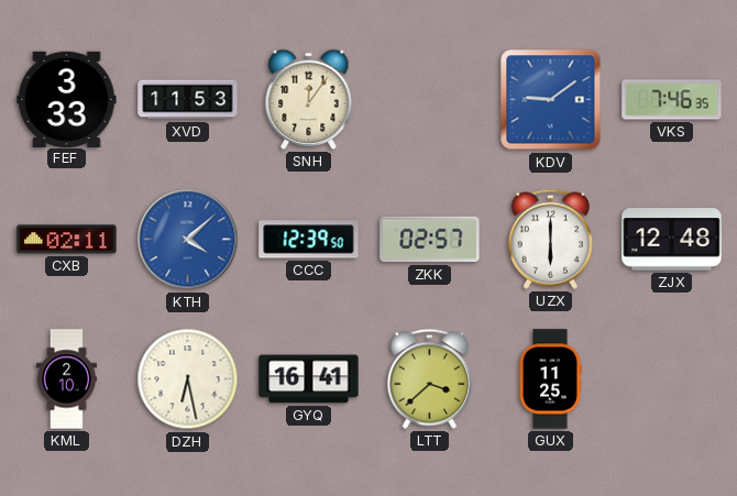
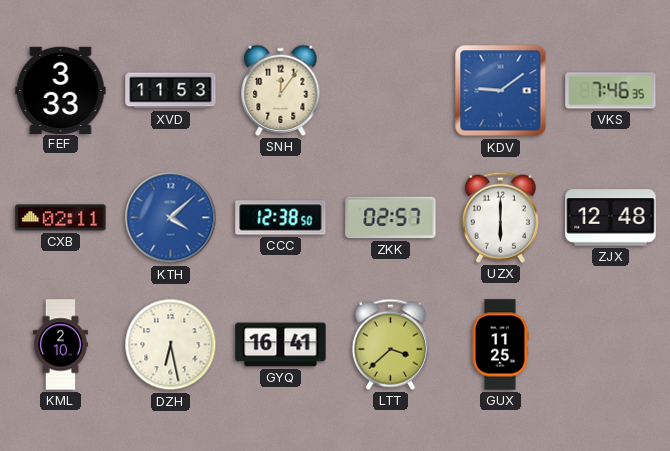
CCC: 12:39 -> 12:38
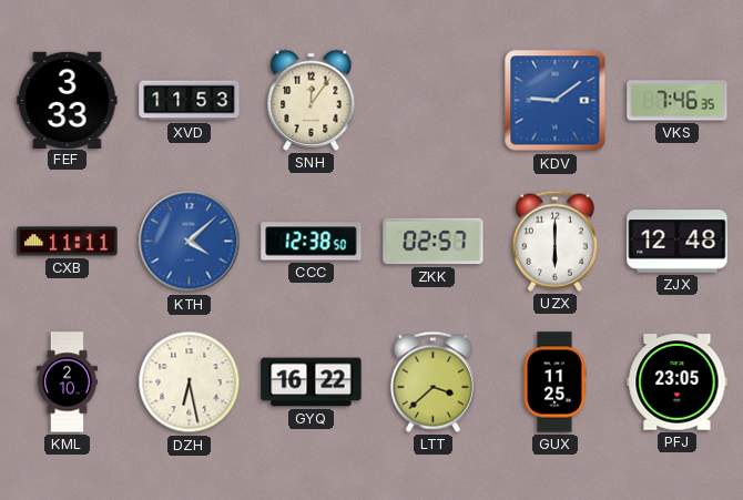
CXB: 02:11 -> 11:11
GYQ: 16:41 -> 16:22
PFJ: none -> 23:05
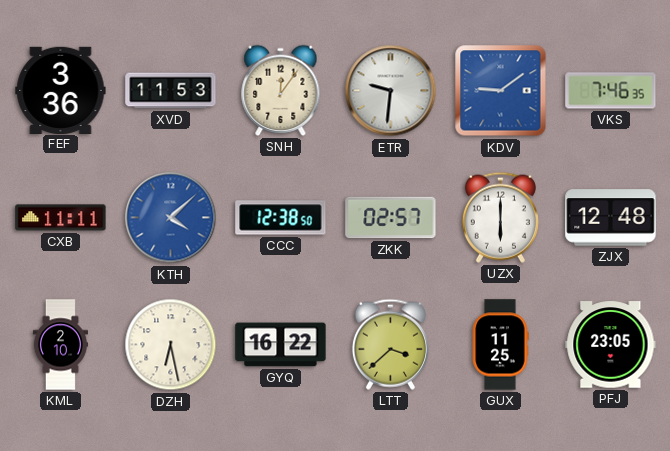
FEF: 3:33 -> 3:36
ETR: none -> 9:31
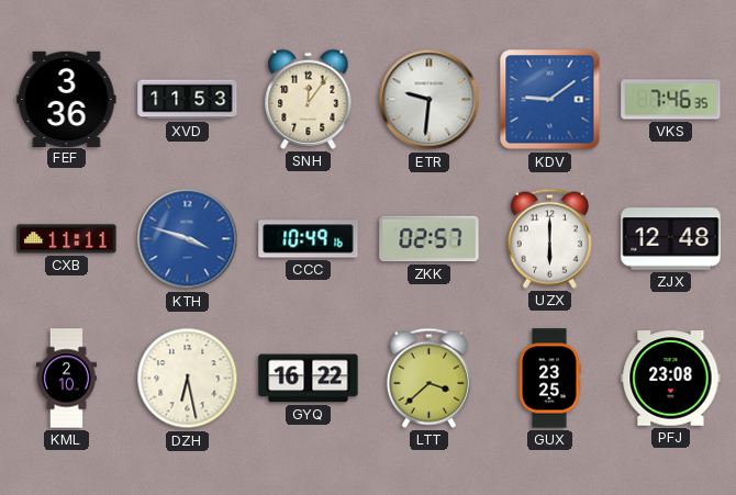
KTH: 4:08 -> 3:48
CCC: 12:38 -> 10:49
GUX: 11:25 -> 23:25
PFJ: 23:05 -> 23:08
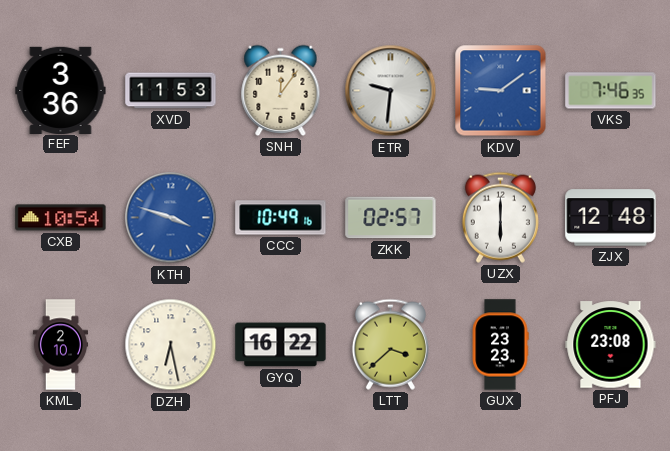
CXB: 11:11 -> 10:54
GUX: 23:25 -> 23:23
